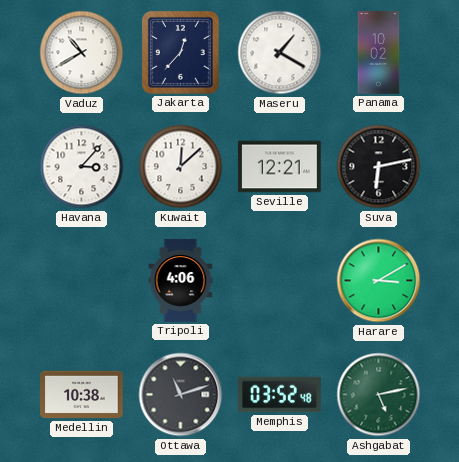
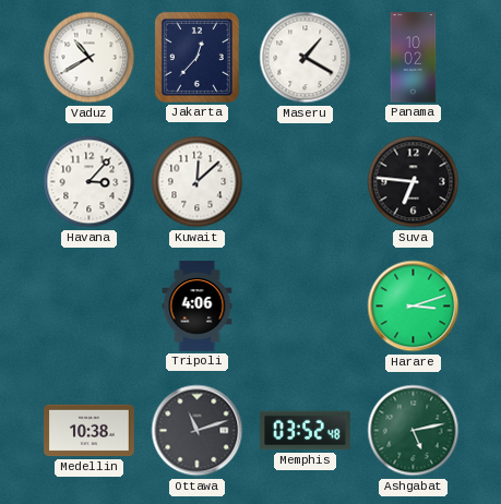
Seville: 12:21 -> none
Suva: 6:13 -> 6:46
Harare: 3:10 -> 3:12
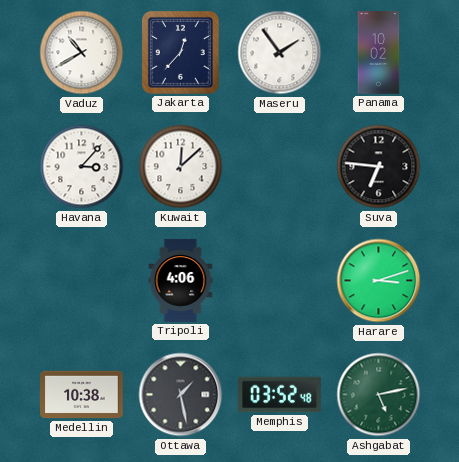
Maseru: 1:20 -> 1:54
Ottawa: 11:12 -> 1:28
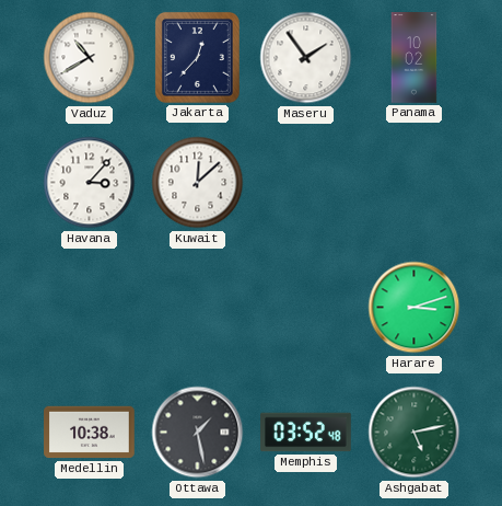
Suva: 6:46 -> none
Tripoli: 4:06 -> none
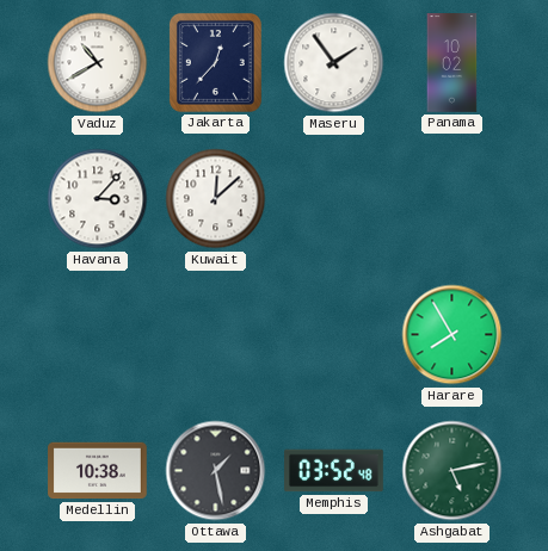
Harare: 3:12 -> 7:55
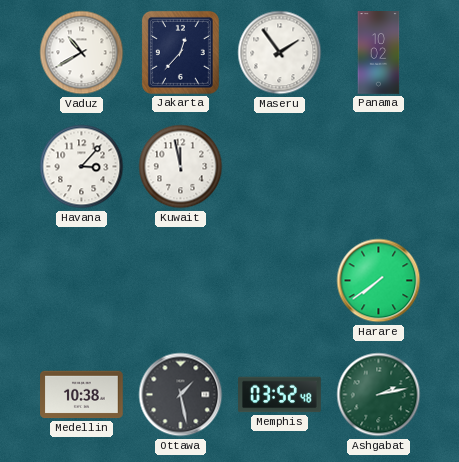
Kuwait: 12:08 -> 11:58
Harare: 7:55 -> 7:39
Ashgabat: 5:13 -> 2:13
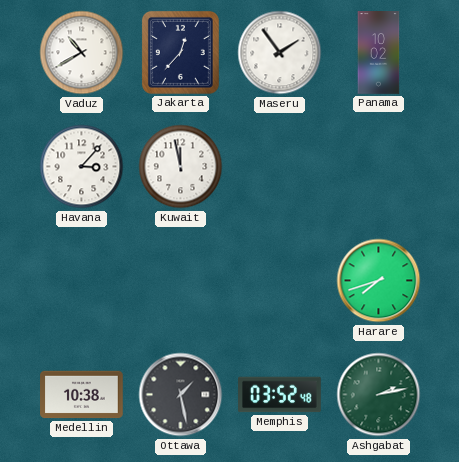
Harare: 7:39 -> 7:42
